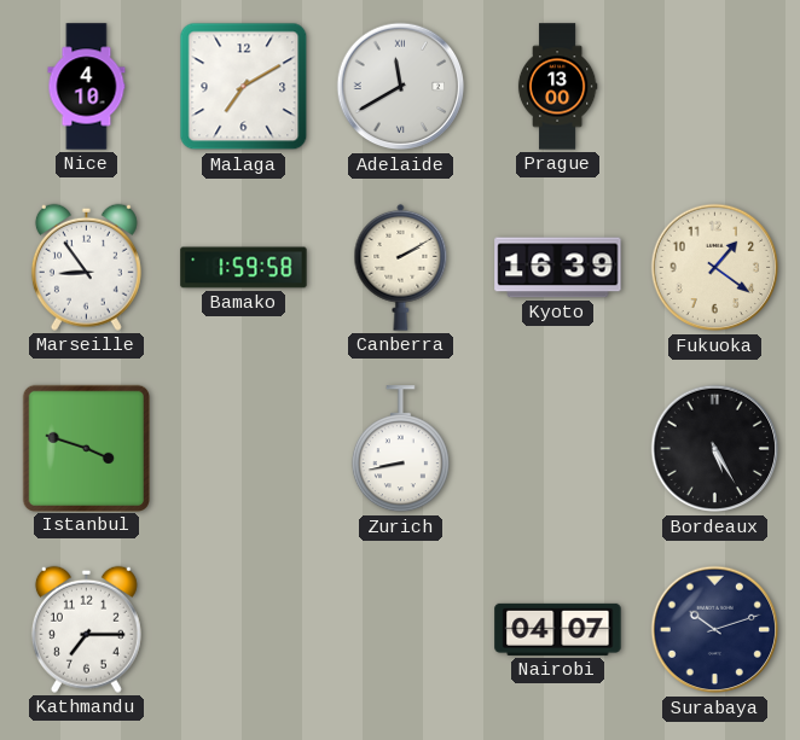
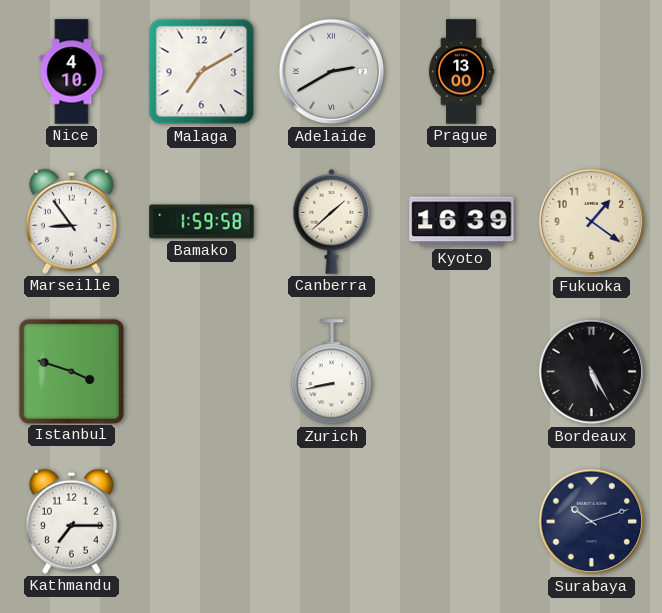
Adelaide: 11:40 -> 2:40
Canberra: 2:10 -> 1:38
Nairobi: 04:07 -> none
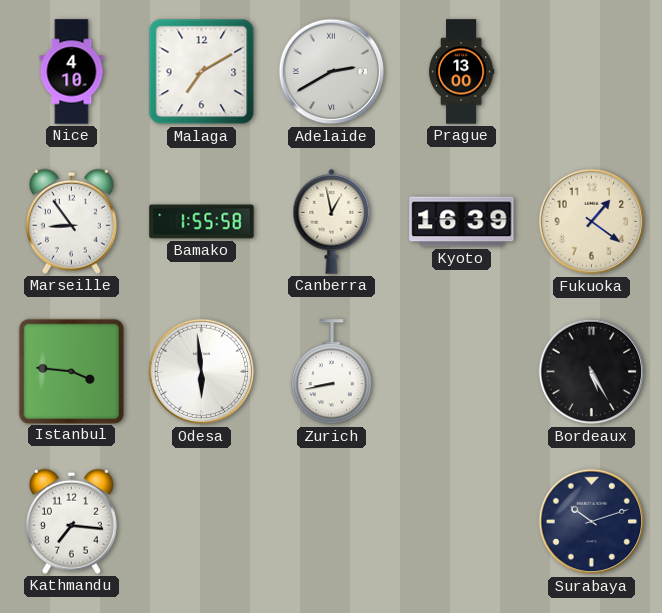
Bamako: 1:59 -> 1:55
Canberra: 1:38 -> 12:58
Istanbul: 3:48 -> 3:46
Odesa: none -> 5:59
Kathmandu: 7:15 -> 7:16
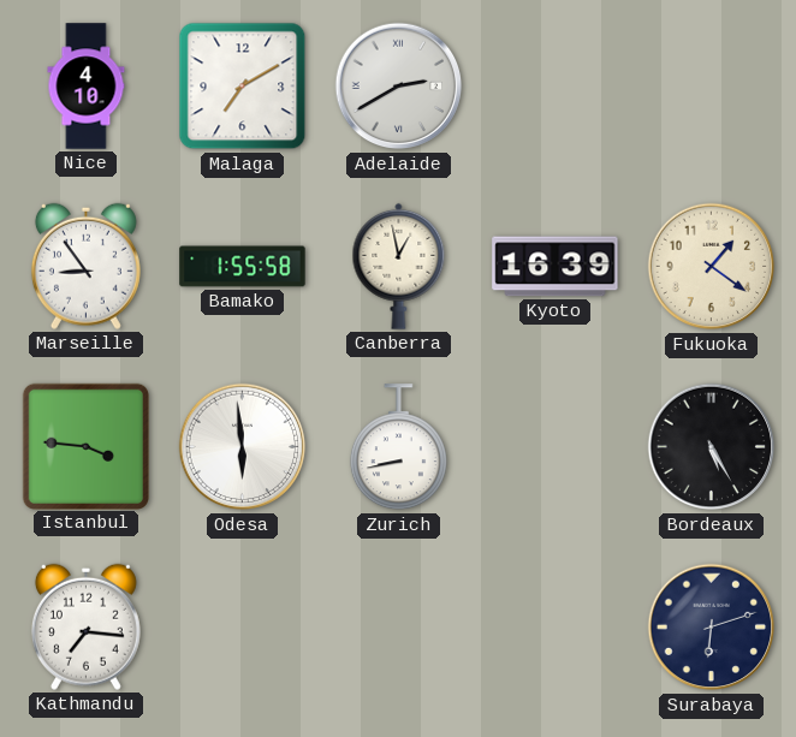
Prague: 13:00 -> none
Surabaya: 10:12 -> 6:12
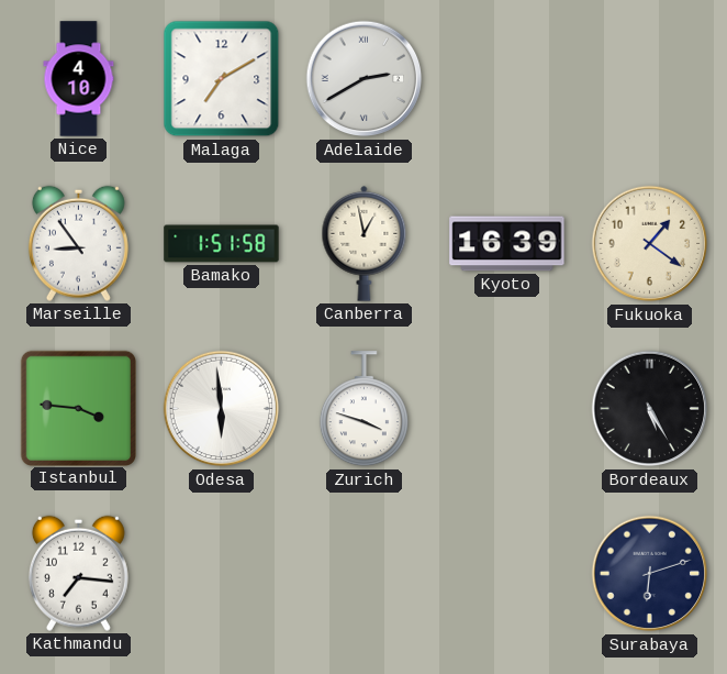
Bamako: 1:55 -> 1:51
Zurich: 8:43 -> 3:48
